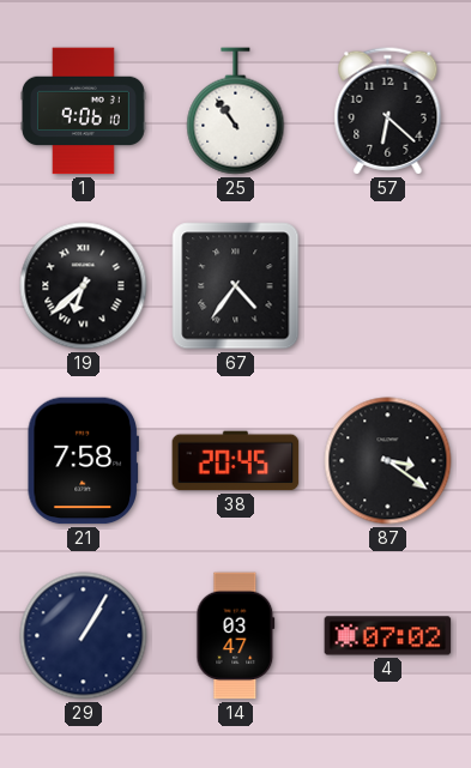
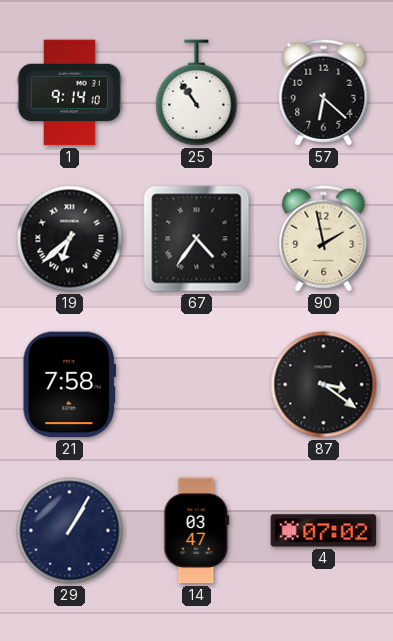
1: 9:06 -> 9:14
90: none -> 1:58
38: 20:45 -> none
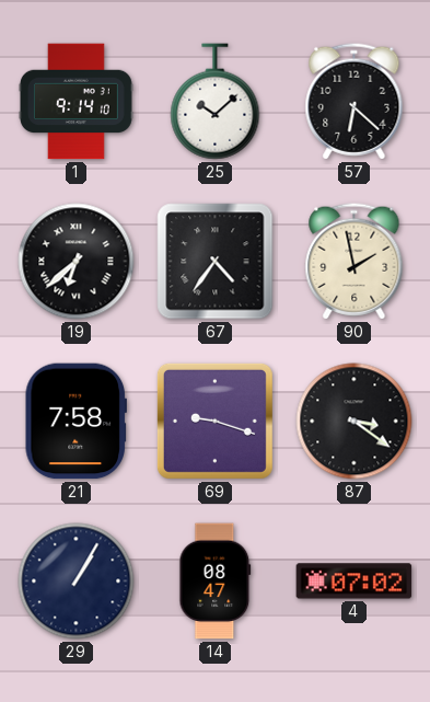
25: 10:54 -> 10:08
69: none -> 9:18
14: 03:47 -> 08:47
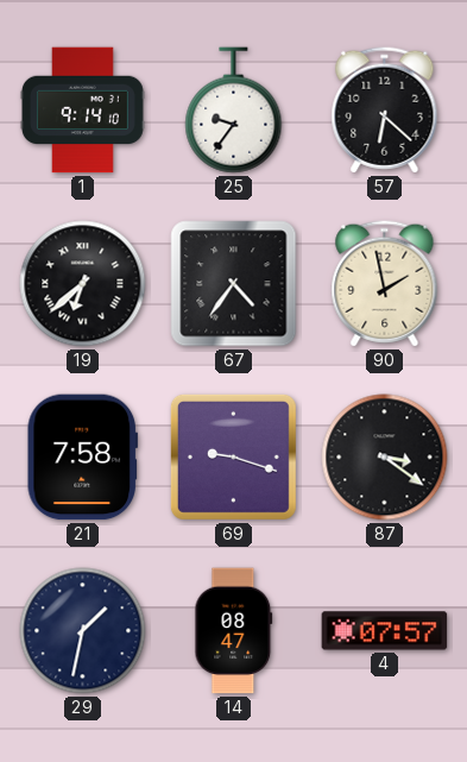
25: 10:08 -> 9:36
29: 1:05 -> 1:32
4: 07:02 -> 07:57
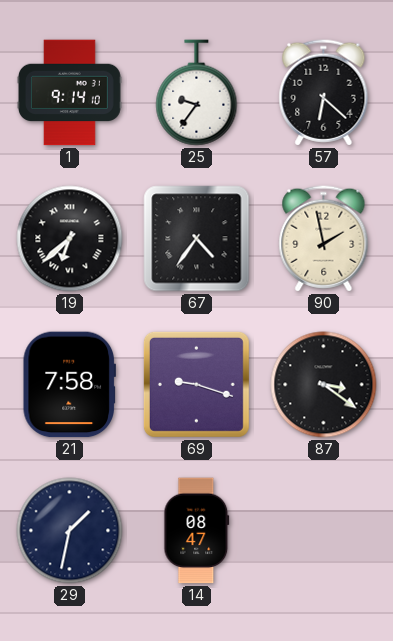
4: 07:57 -> none
